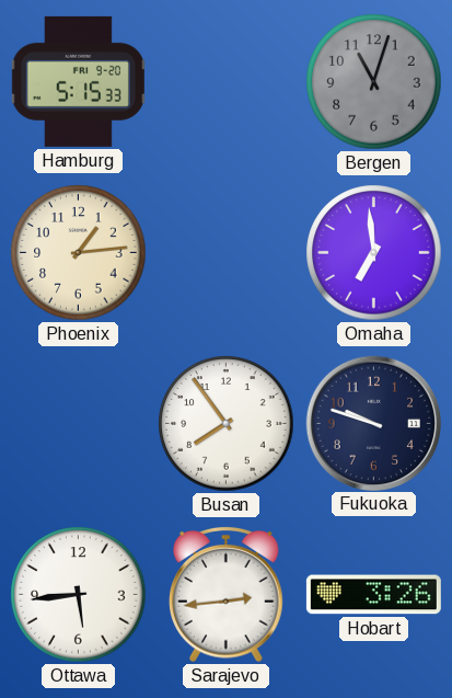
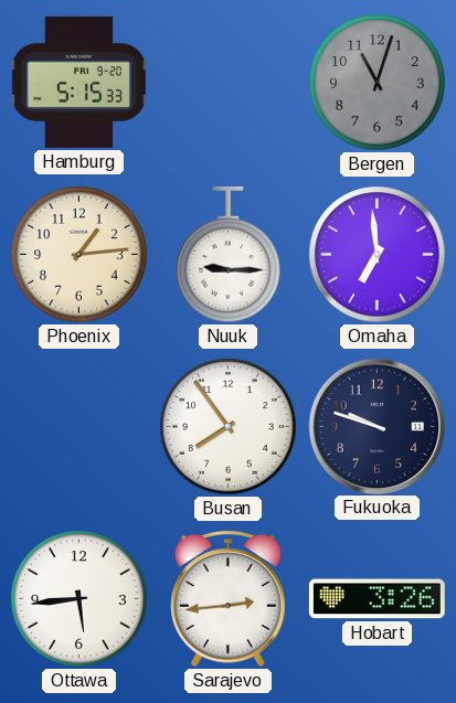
Nuuk: none -> 9:15
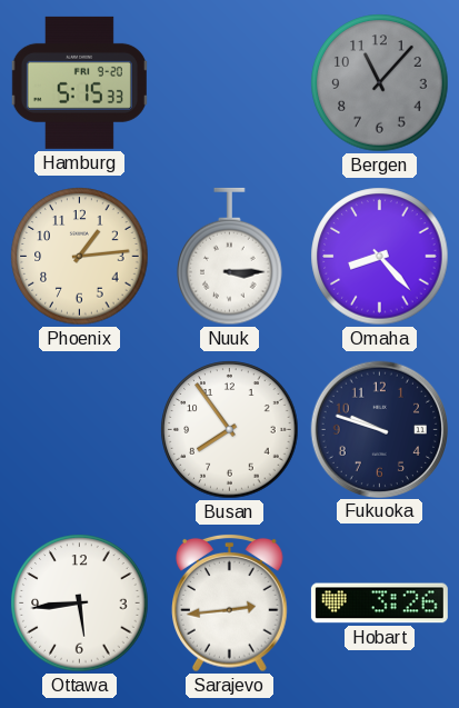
Bergen: 11:03 -> 11:07
Nuuk: 9:15 -> 3:15
Omaha: 6:59 -> 8:23
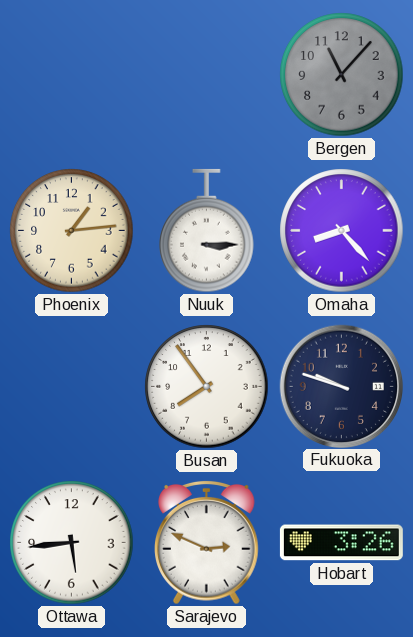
Hamburg: 5:15 -> none
Sarajevo: 2:44 -> 2:49
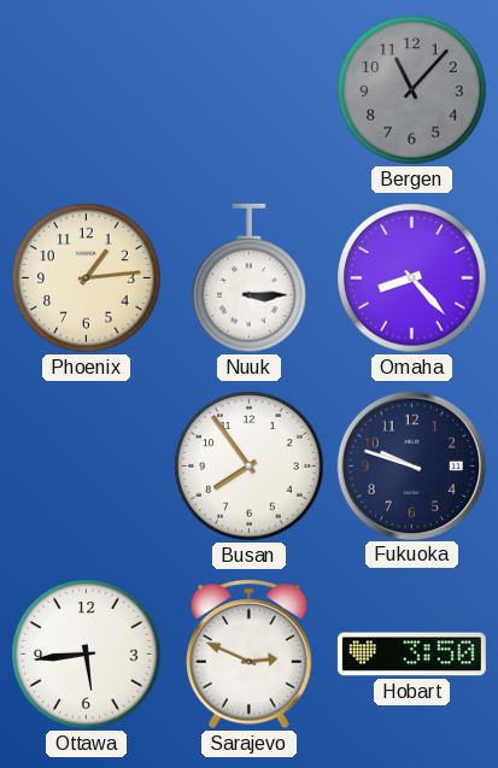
Hobart: 3:26 -> 3:50
